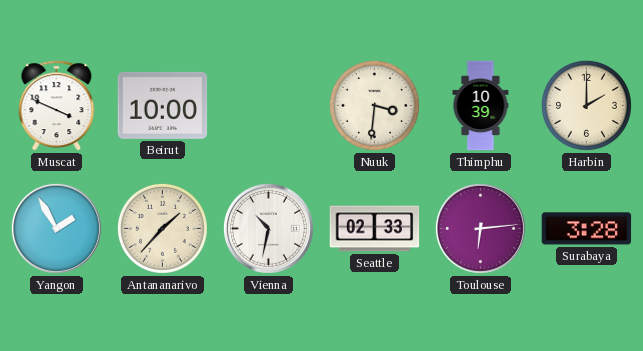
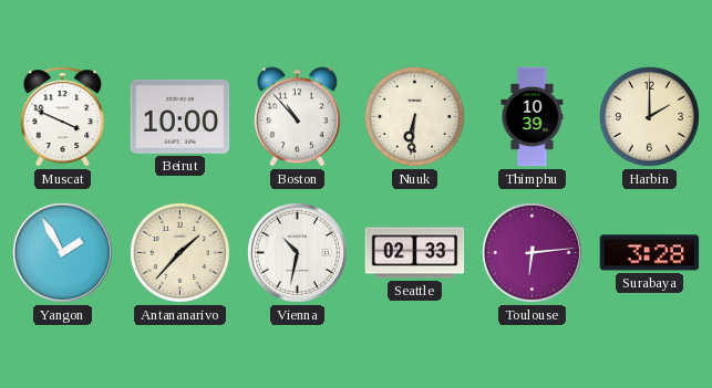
Boston: none -> 10:53
Nuuk: 3:31 -> 6:31
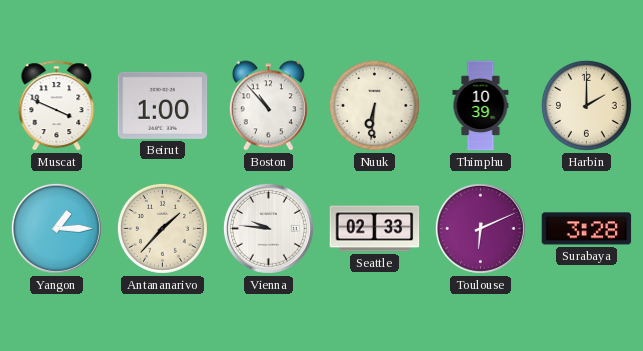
Beirut: 10:00 -> 1:00
Yangon: 1:55 -> 1:15
Vienna: 10:32 -> 9:46
Toulouse: 6:14 -> 6:11
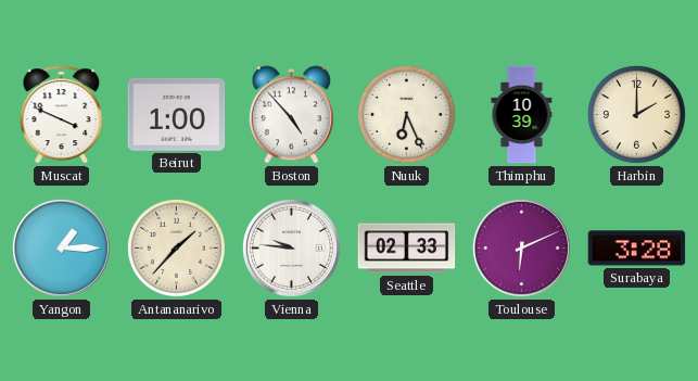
Boston: 10:53 -> 4:53
Nuuk: 6:31 -> 6:26
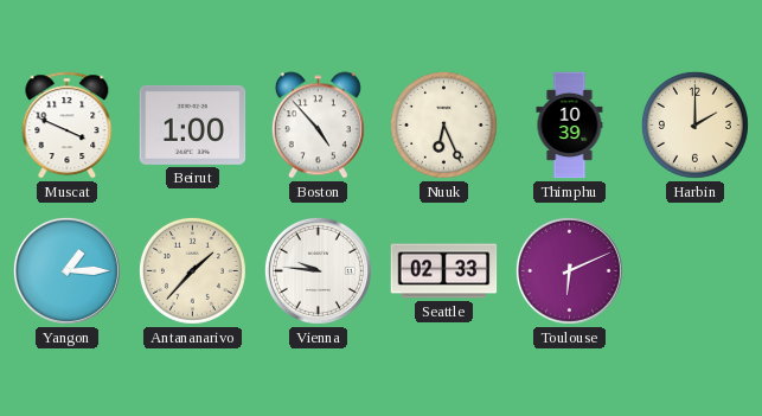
Surabaya: 3:28 -> none
